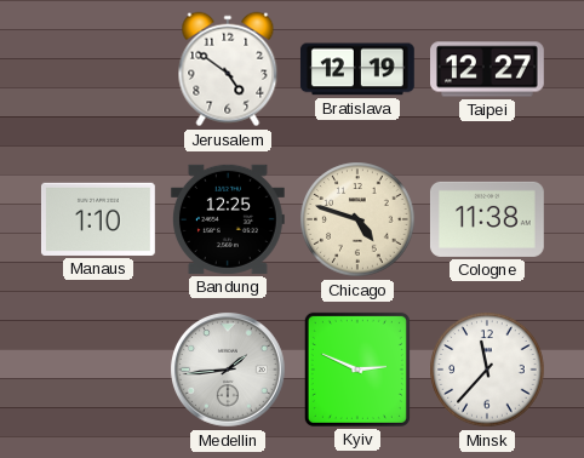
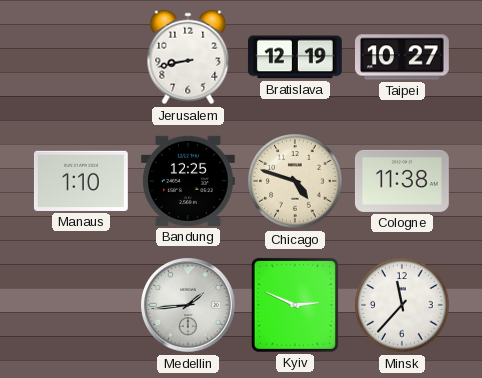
Jerusalem: 4:51 -> 8:43
Taipei: 12:27 -> 10:27
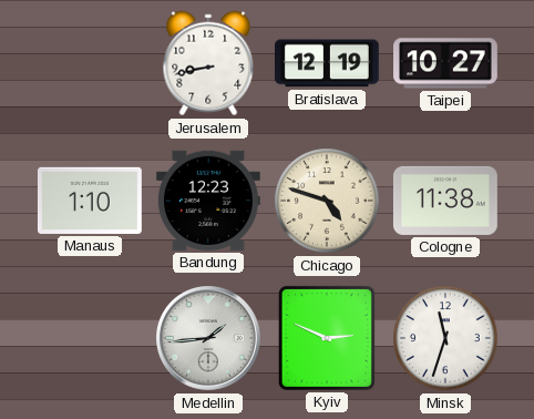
Bandung: 12:25 -> 12:23
Minsk: 11:37 -> 11:33
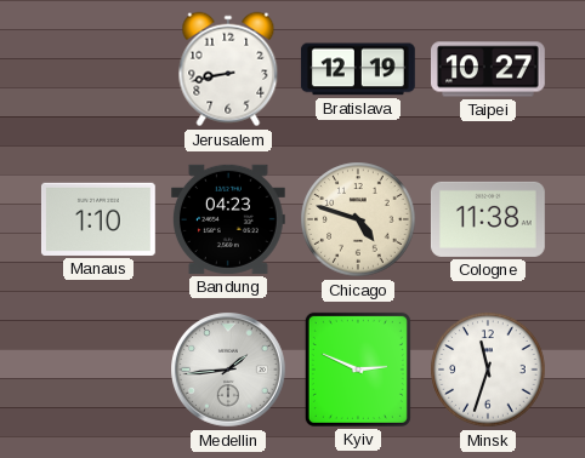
Bandung: 12:23 -> 04:23
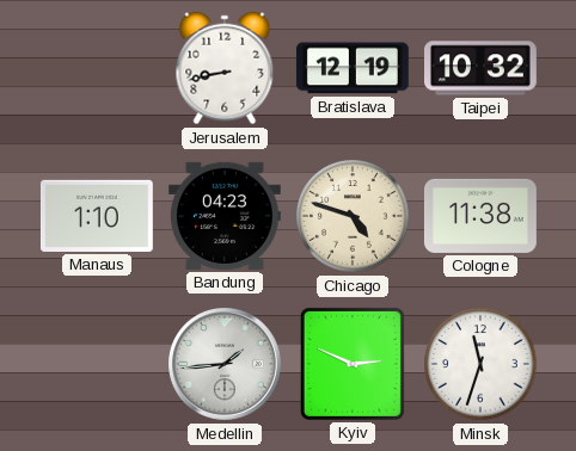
Taipei: 10:27 -> 10:32
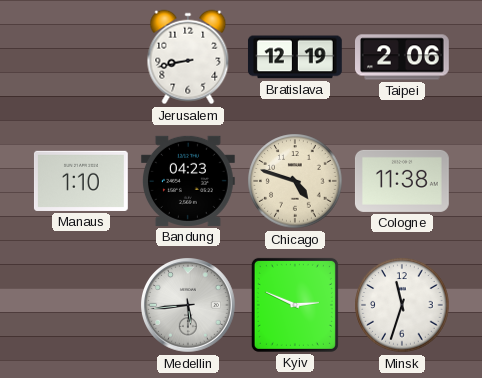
Taipei: 10:32 -> 2:06
Medellin: 1:44 -> 5:44
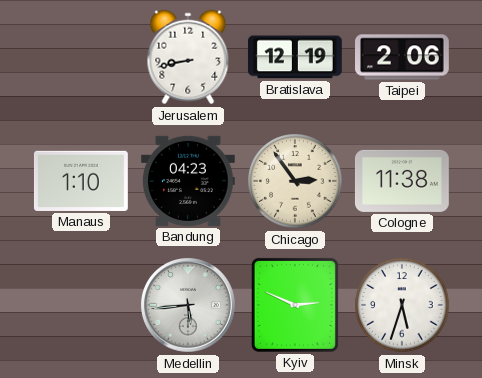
Chicago: 4:48 -> 2:54
Minsk: 11:33 -> 5:33
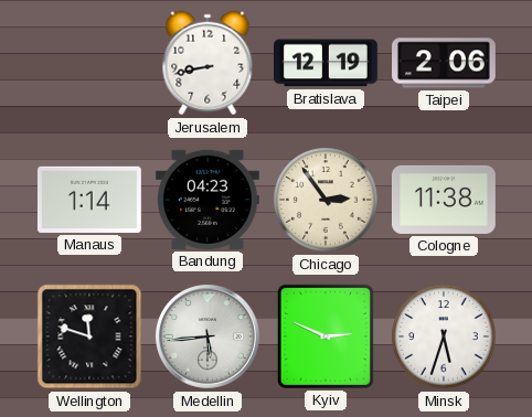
Manaus: 1:10 -> 1:14
Wellington: none -> 11:48
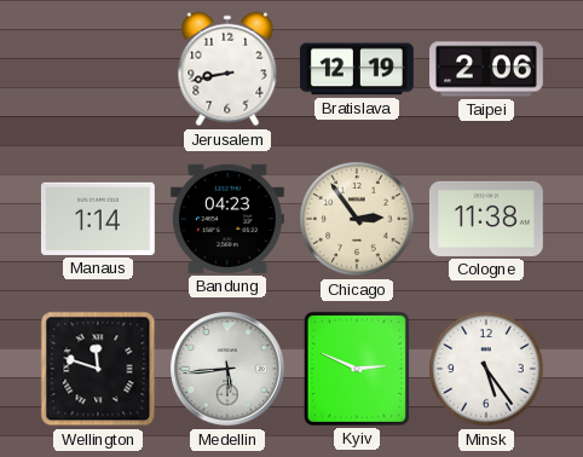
Minsk: 5:33 -> 5:24
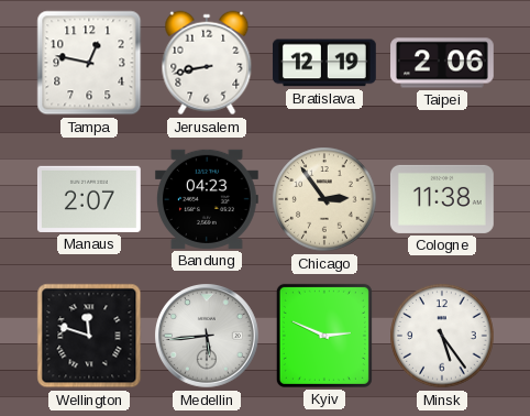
Tampa: none -> 12:47
Manaus: 1:14 -> 2:07
